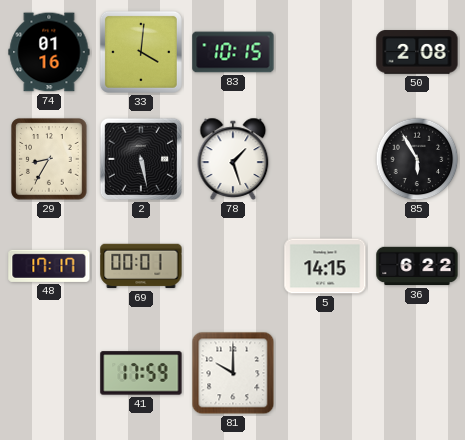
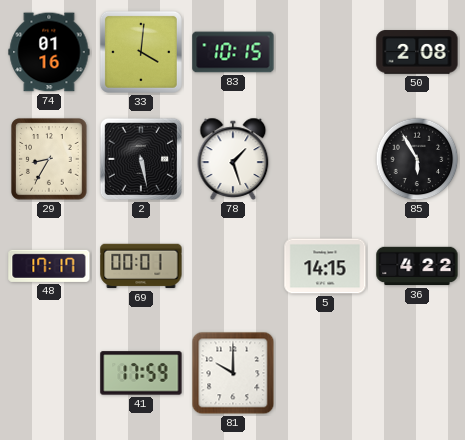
36: 6:22 -> 4:22
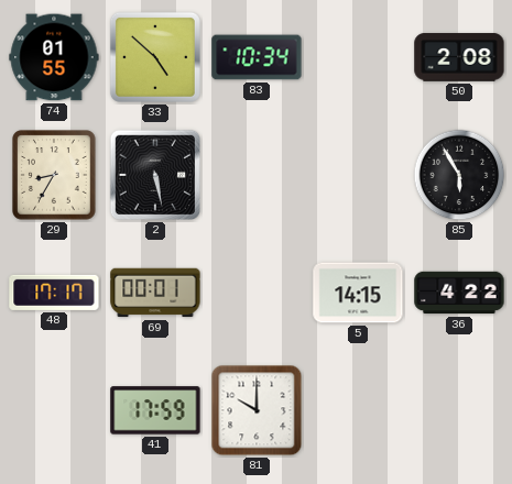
74: 01:16 -> 01:55
33: 4:01 -> 4:52
83: 10:15 -> 10:34
78: 1:27 -> none
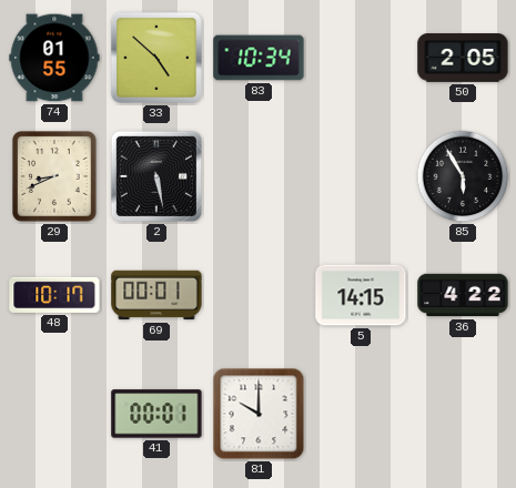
50: 2:08 -> 2:05
29: 8:35 -> 8:41
48: 17:17 -> 10:17
41: 17:59 -> 00:01
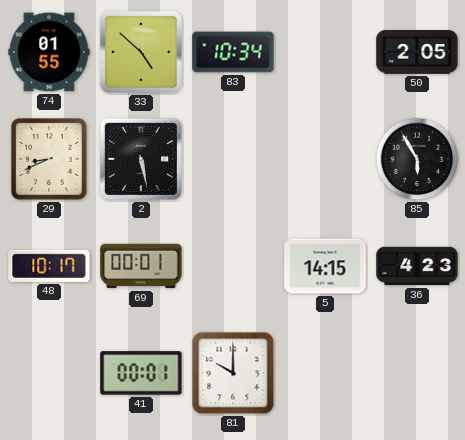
36: 4:22 -> 4:23
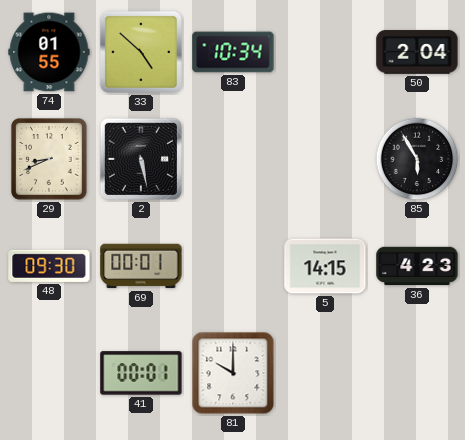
50: 2:05 -> 2:04
48: 10:17 -> 09:30
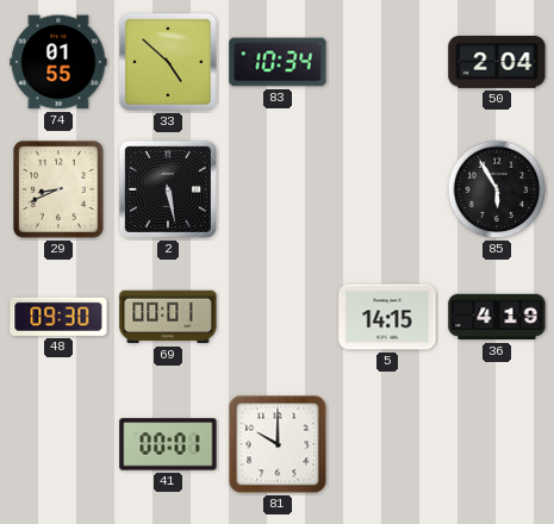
36: 4:23 -> 4:19
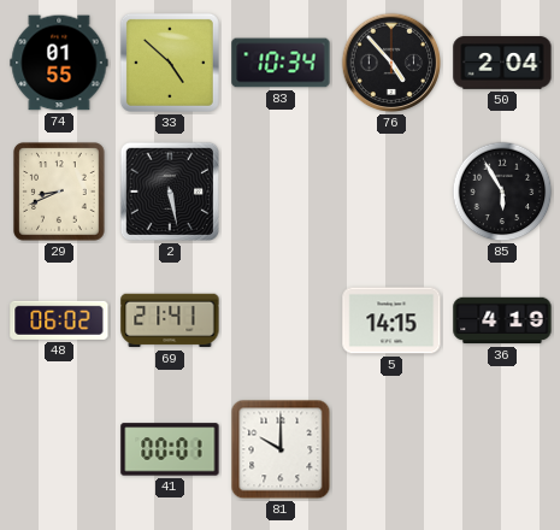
76: none -> 4:53
48: 09:30 -> 06:02
69: 00:01 -> 21:41
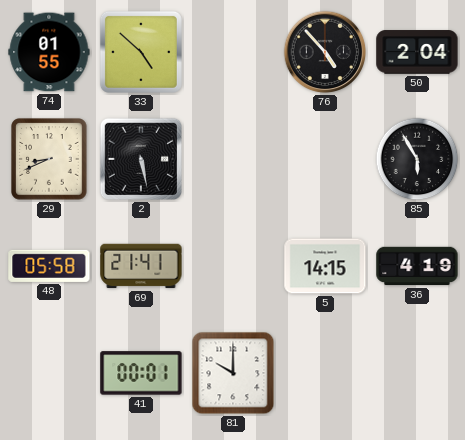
83: 10:34 -> none
48: 06:02 -> 05:58
